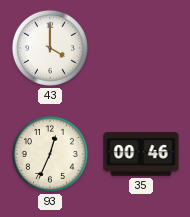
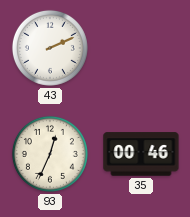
43: 4:00 -> 2:11
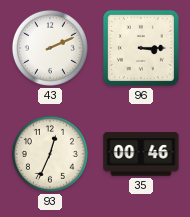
96: none -> 3:15
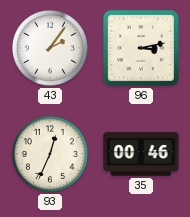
43: 2:11 -> 2:06
96: 3:15 -> 3:13
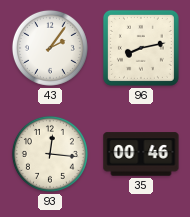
96: 3:13 -> 8:13
93: 12:34 -> 12:16
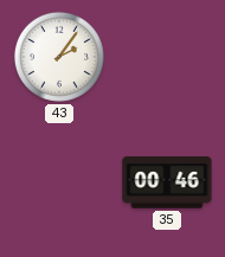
96: 8:13 -> none
93: 12:16 -> none
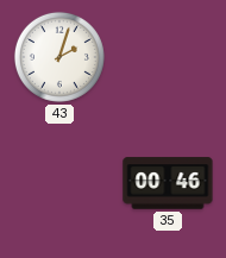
43: 2:06 -> 2:03
